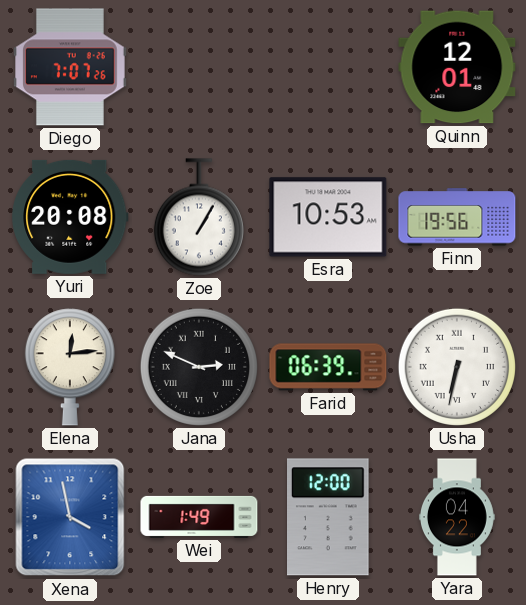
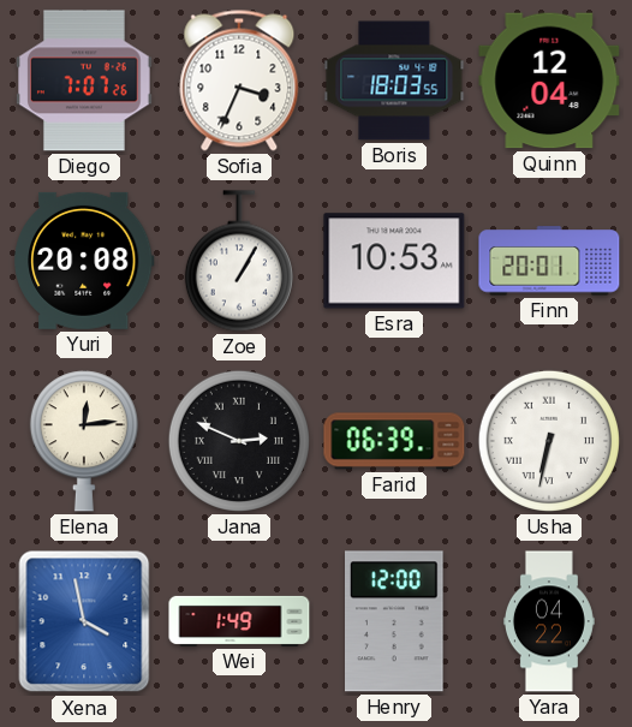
Sofia: none -> 3:34
Boris: none -> 18:03
Quinn: 12:01 -> 12:04
Finn: 19:56 -> 20:01
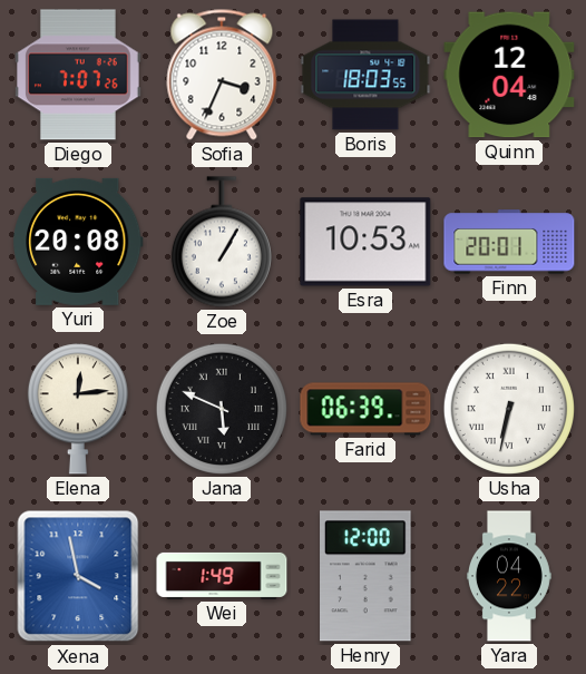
Jana: 2:49 -> 5:49
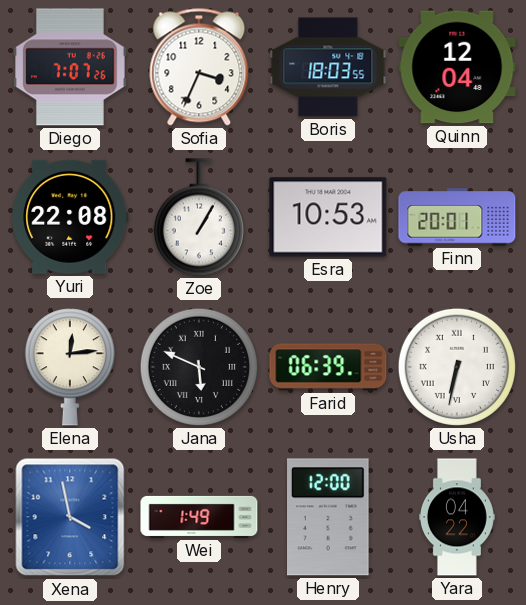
Yuri: 20:08 -> 22:08
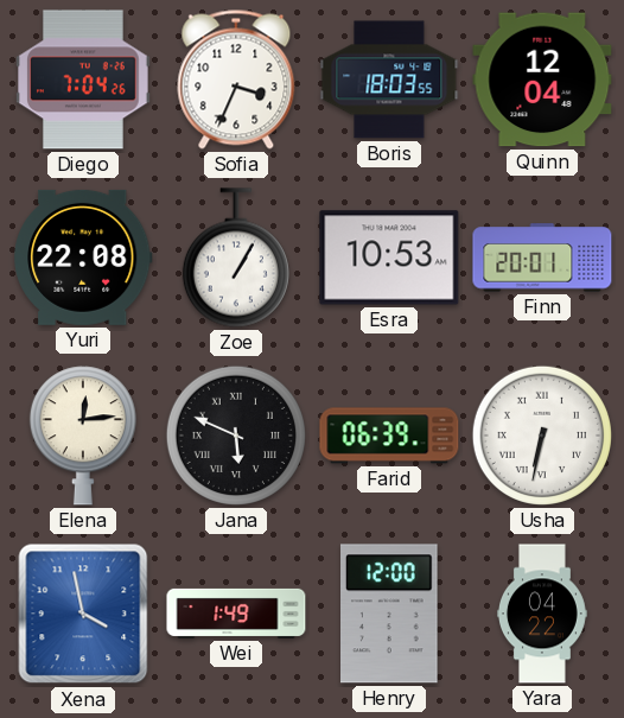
Diego: 7:07 -> 7:04
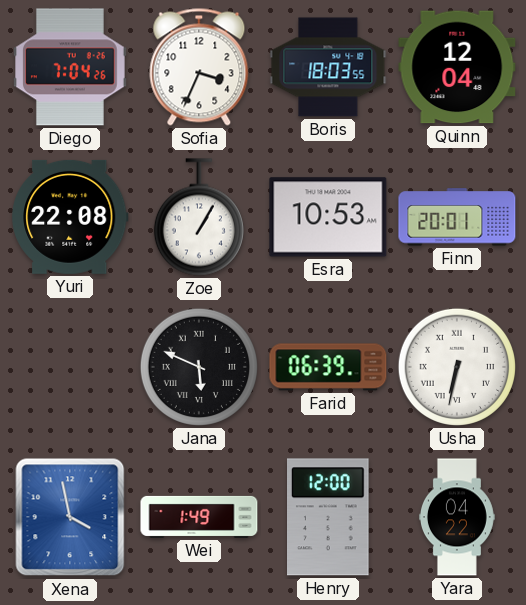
Elena: 12:14 -> none
